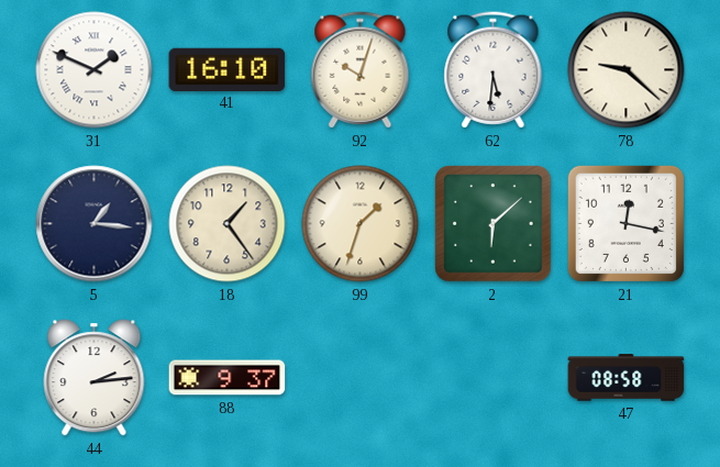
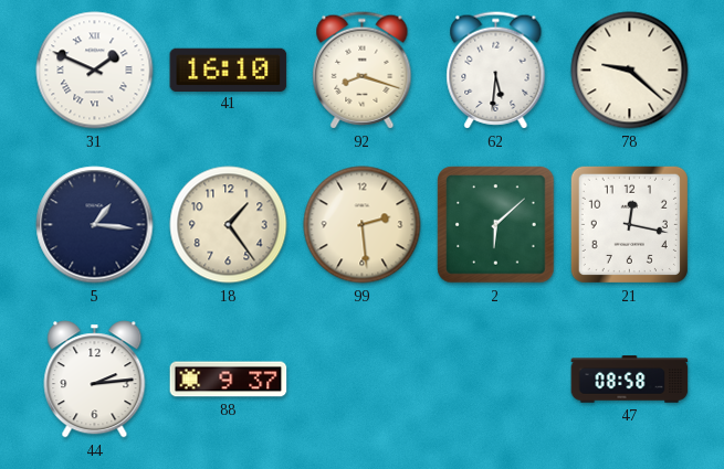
92: 10:03 -> 8:18
99: 1:33 -> 2:29
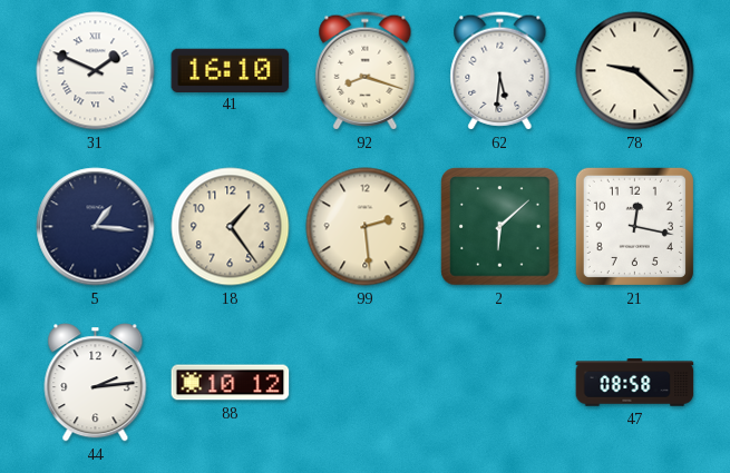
88: 9:37 -> 10:12
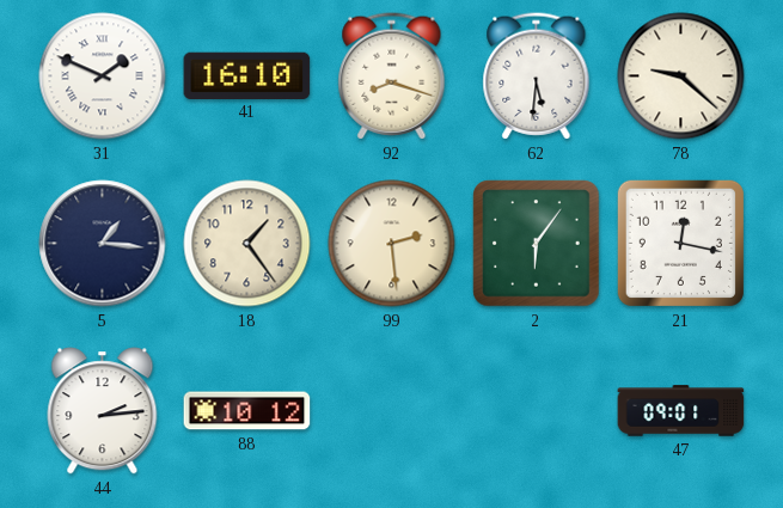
2: 6:08 -> 6:06
47: 08:58 -> 09:01
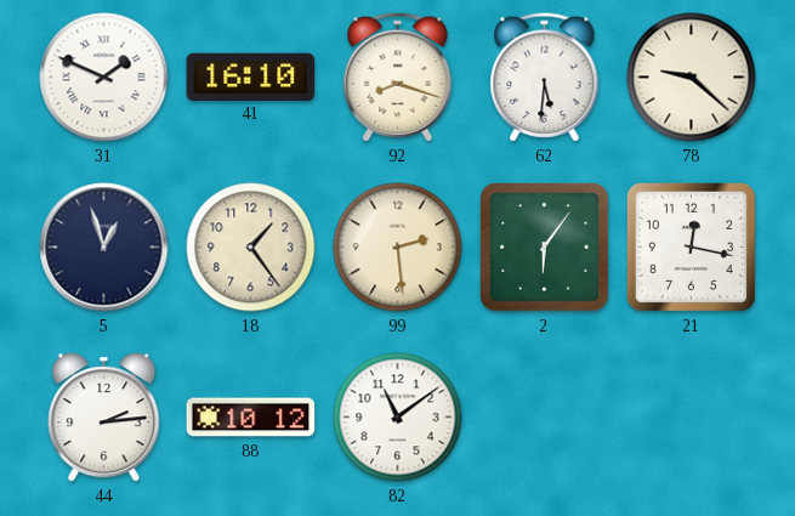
5: 1:16 -> 12:57
82: none -> 11:09
47: 09:01 -> none
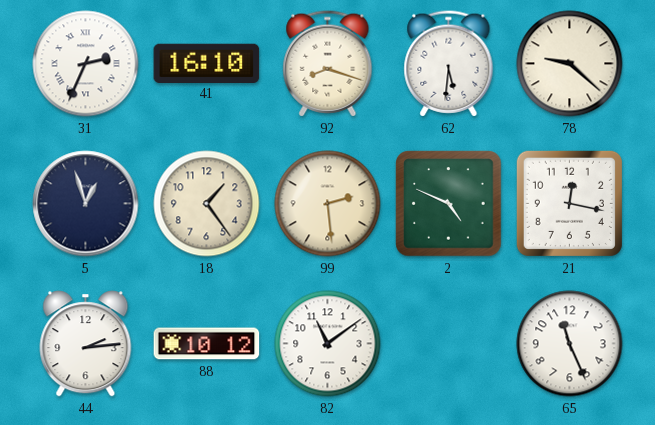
31: 1:49 -> 2:34
2: 6:06 -> 4:49
65: none -> 11:26
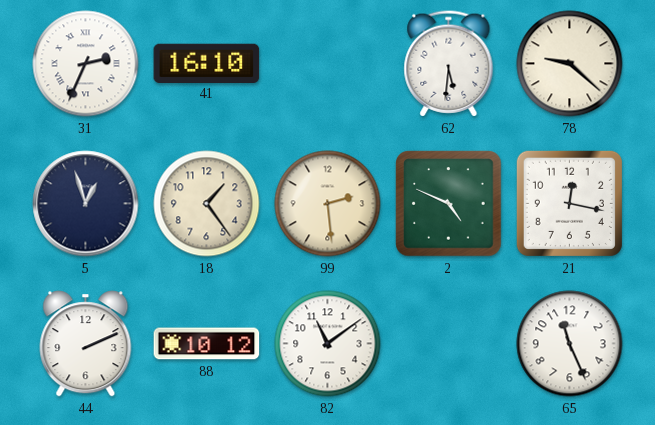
92: 8:18 -> none
44: 2:14 -> 2:11
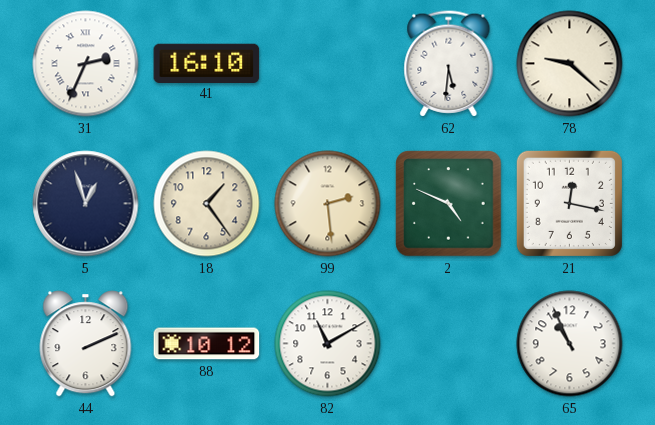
82: 11:09 -> 11:10
65: 11:26 -> 10:56
